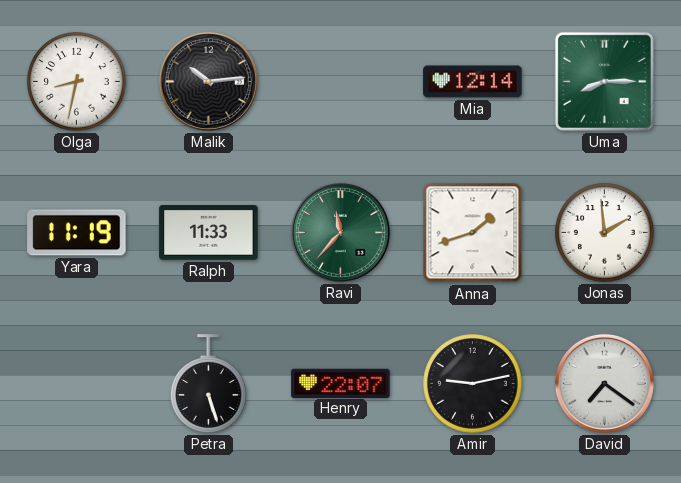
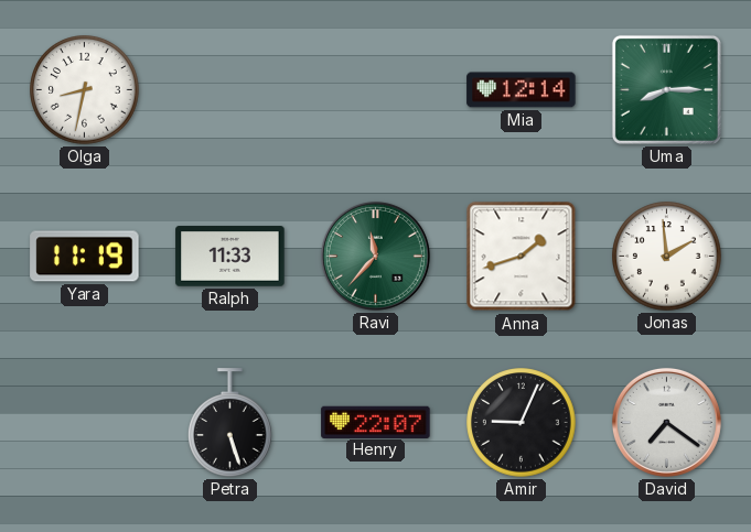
Malik: 10:14 -> none
Amir: 9:13 -> 9:04
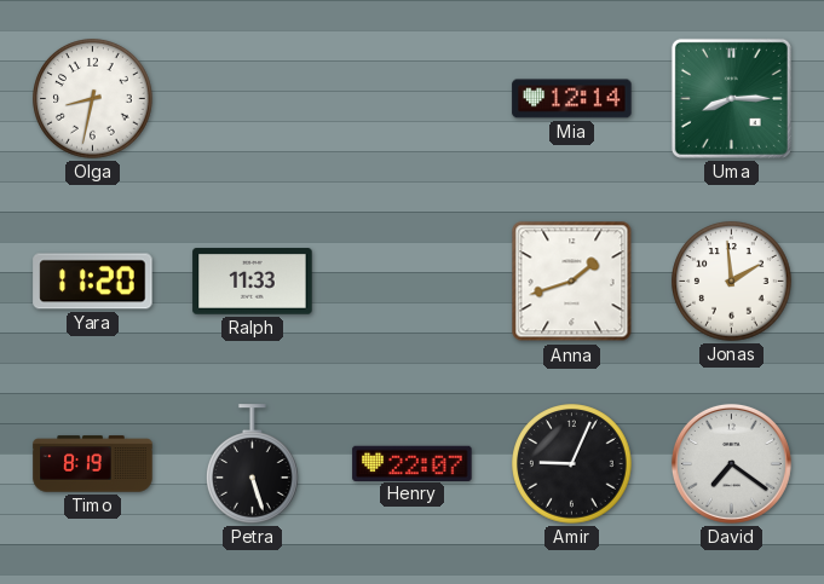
Yara: 11:19 -> 11:20
Ravi: 11:37 -> none
Timo: none -> 8:19
